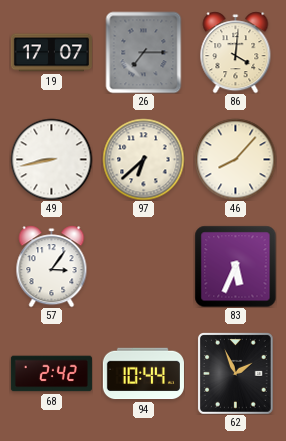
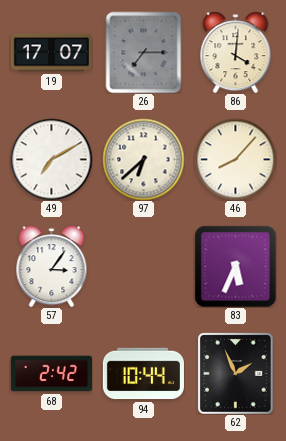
49: 8:43 -> 7:10
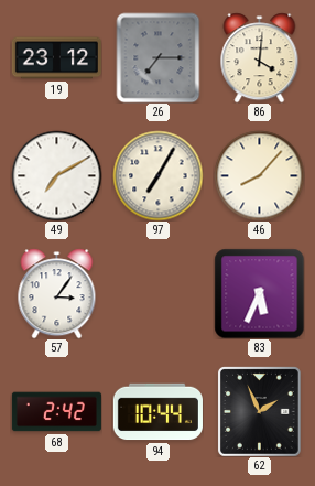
19: 17:07 -> 23:12
97: 6:38 -> 7:05
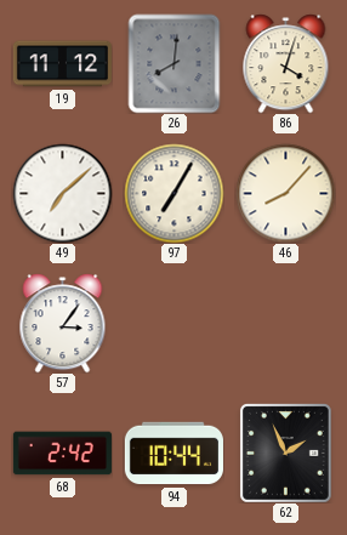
19: 23:12 -> 11:12
26: 7:15 -> 8:01
86: 4:01 -> 4:03
49: 7:10 -> 7:08
83: 5:34 -> none
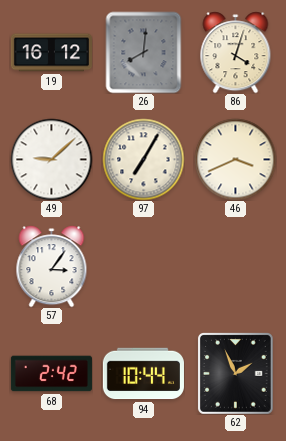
19: 11:12 -> 16:12
49: 7:08 -> 9:08
46: 8:07 -> 3:41
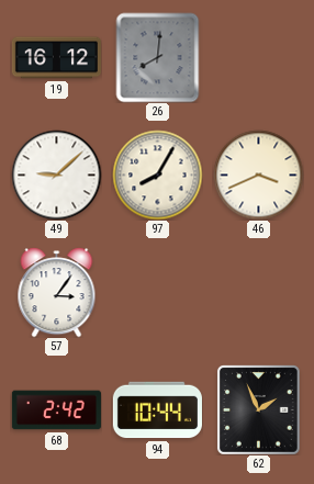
86: 4:03 -> none
97: 7:05 -> 8:05
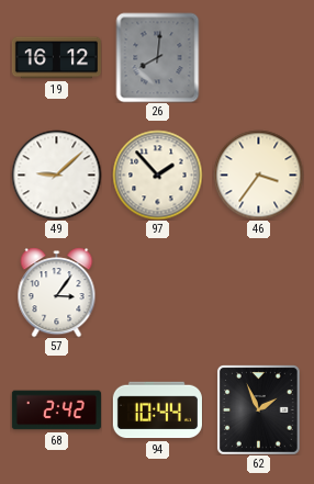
97: 8:05 -> 1:53
46: 3:41 -> 3:36
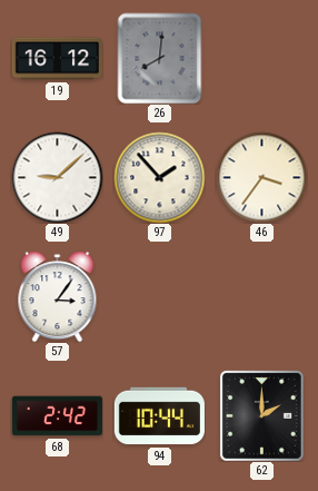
62: 1:56 -> 2:00
